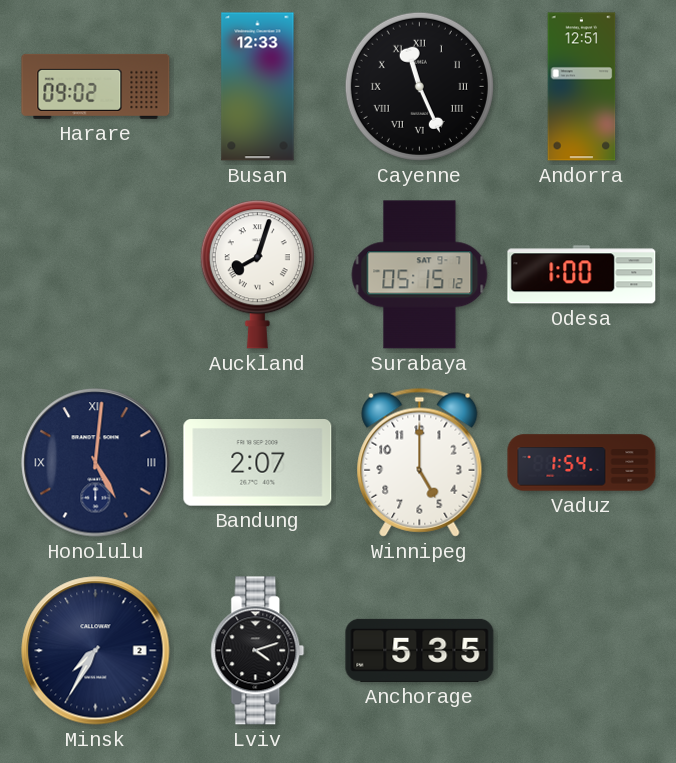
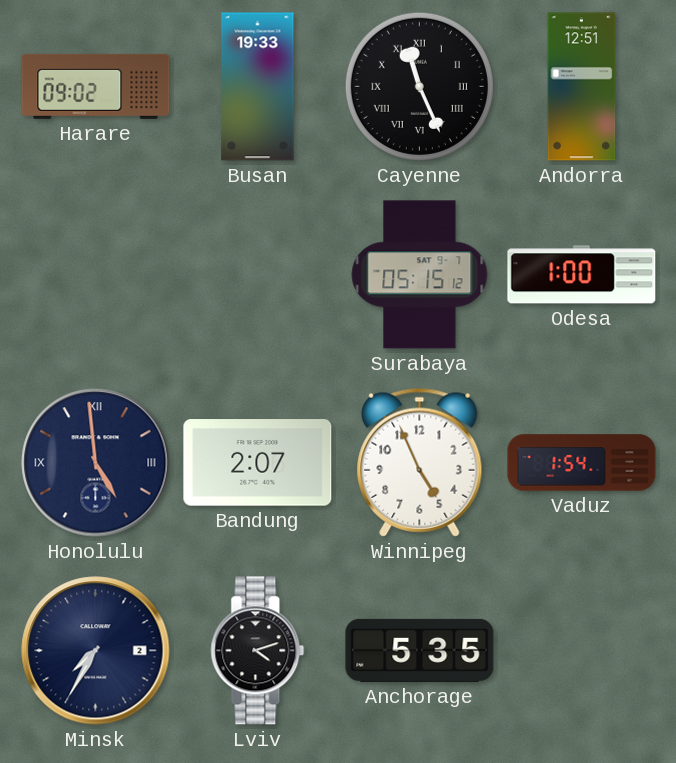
Busan: 12:33 -> 19:33
Auckland: 8:03 -> none
Honolulu: 5:01 -> 4:59
Winnipeg: 5:00 -> 4:56
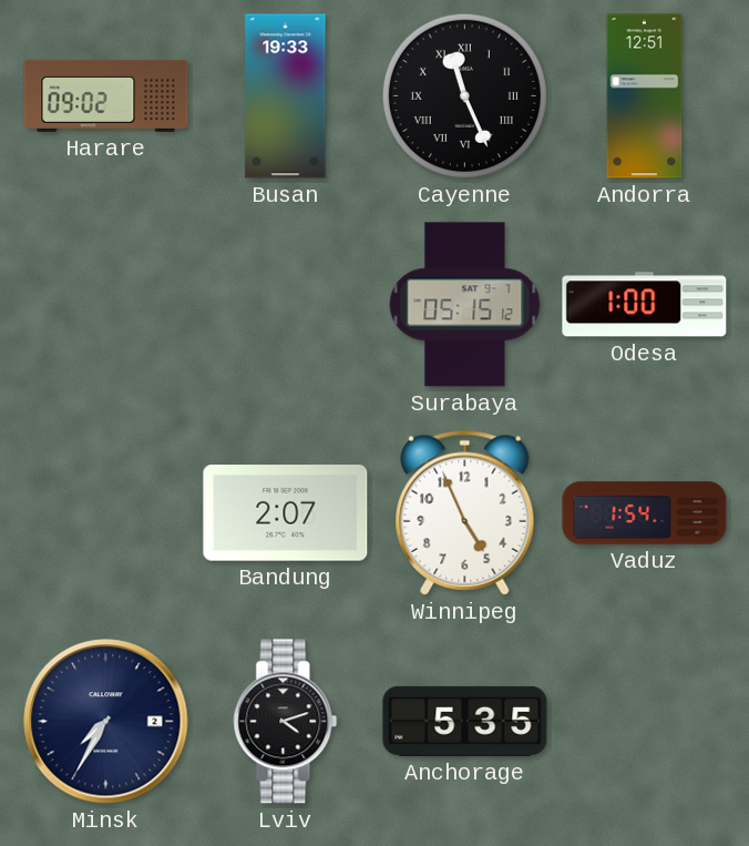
Honolulu: 4:59 -> none
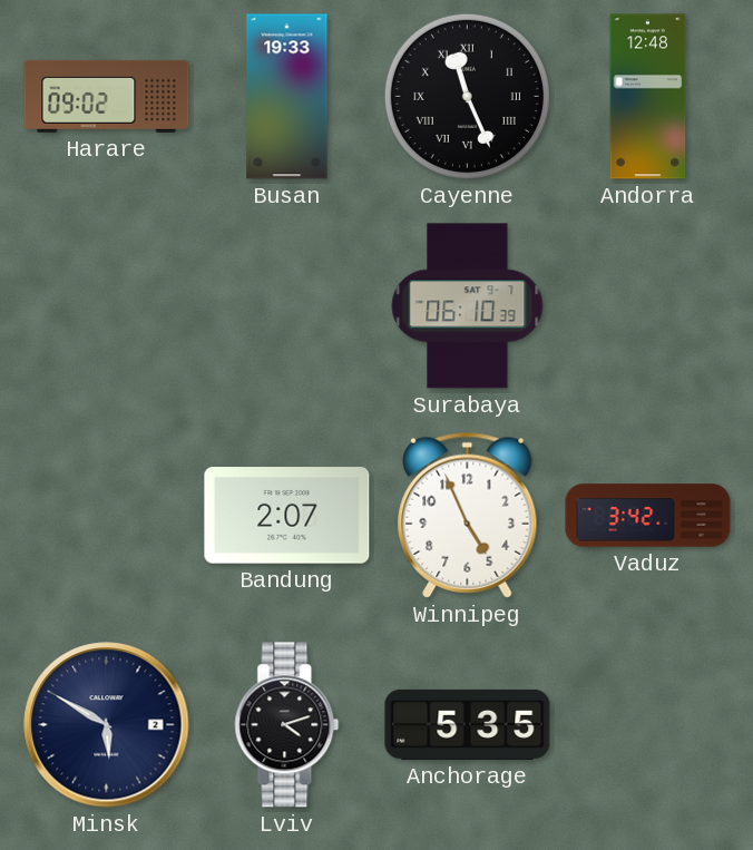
Andorra: 12:51 -> 12:48
Surabaya: 05:15 -> 06:10
Odesa: 1:00 -> none
Vaduz: 1:54 -> 3:42
Minsk: 7:35 -> 5:50
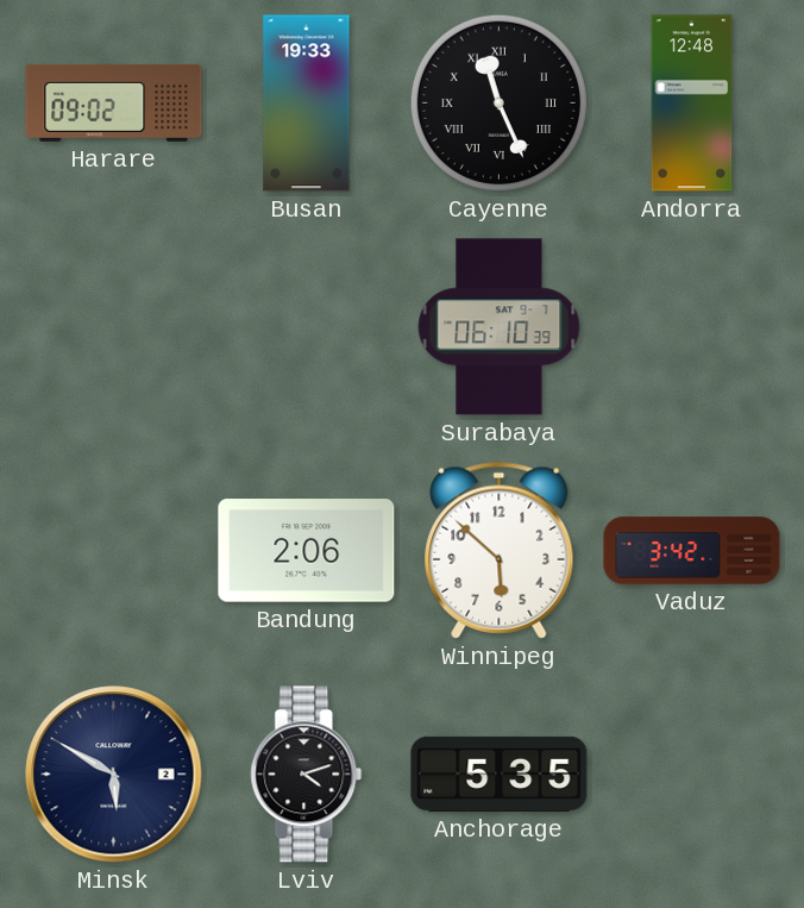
Bandung: 2:07 -> 2:06
Winnipeg: 4:56 -> 5:52
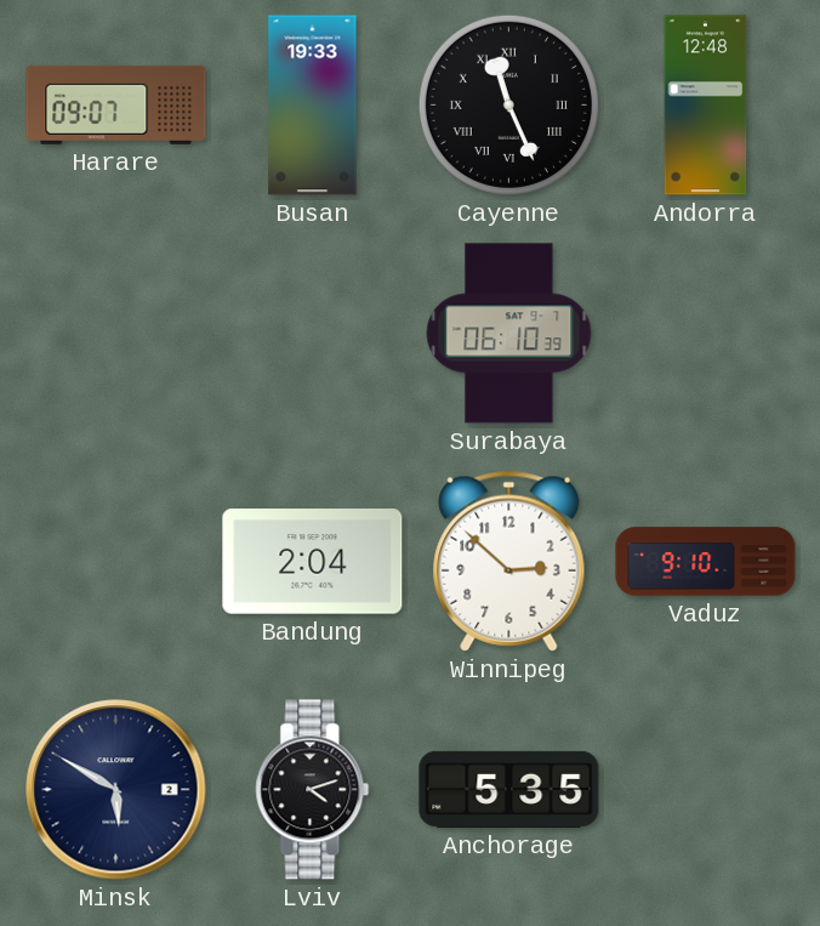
Harare: 09:02 -> 09:07
Bandung: 2:06 -> 2:04
Winnipeg: 5:52 -> 2:52
Vaduz: 3:42 -> 9:10
